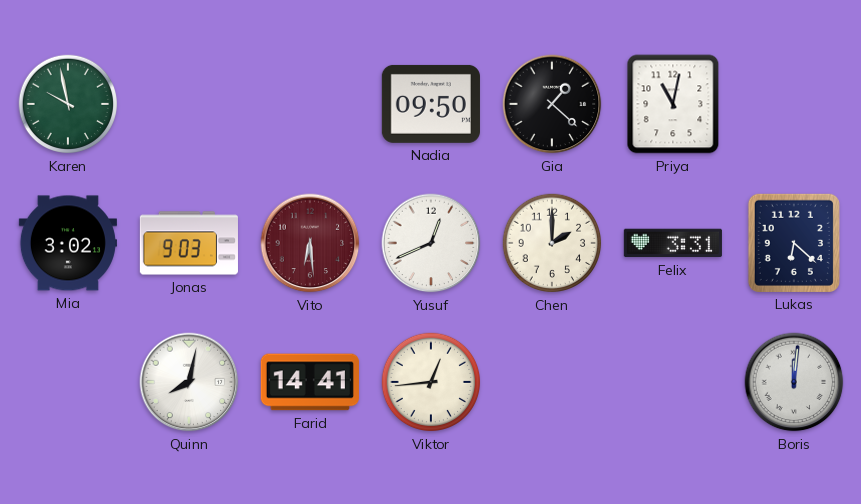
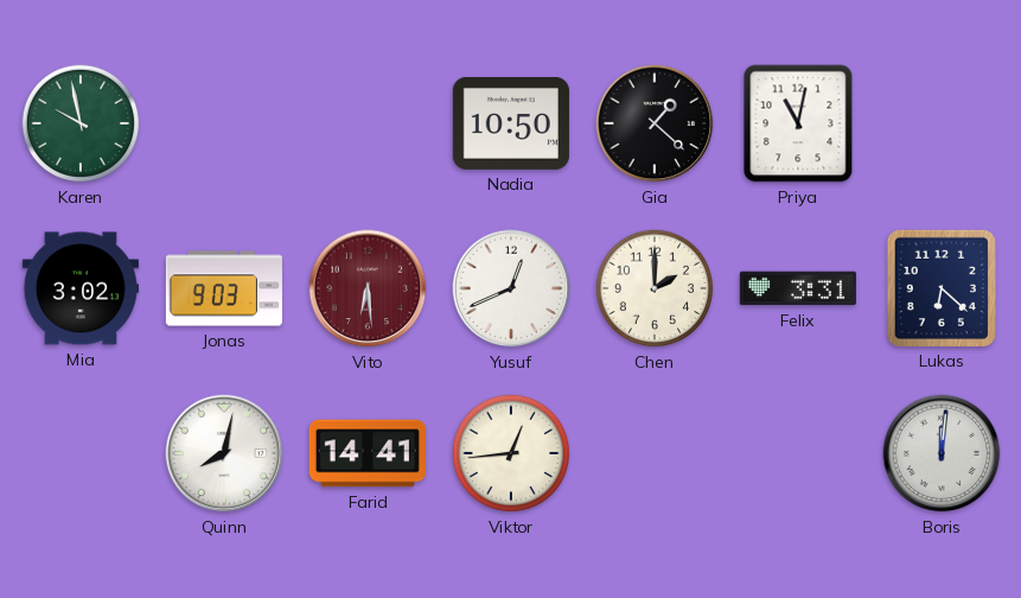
Nadia: 09:50 -> 10:50
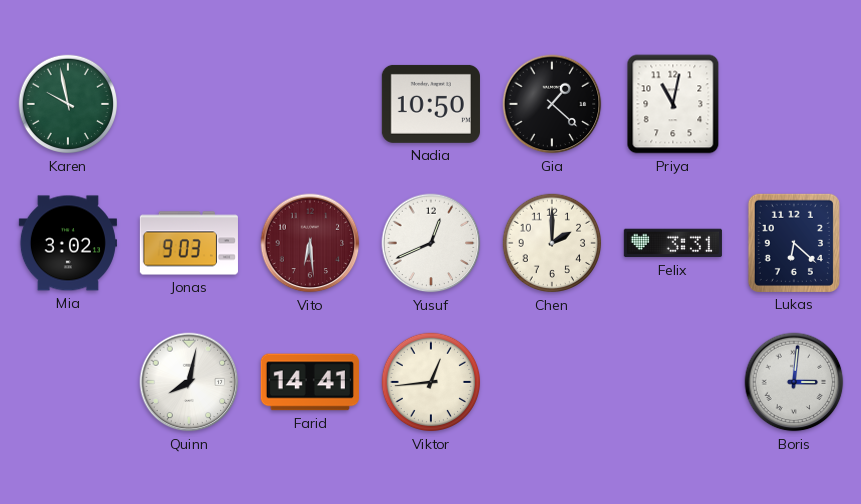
Boris: 12:01 -> 3:01
